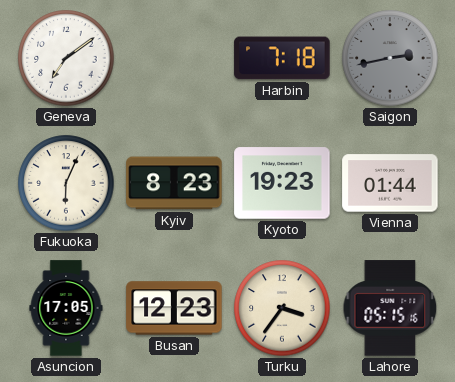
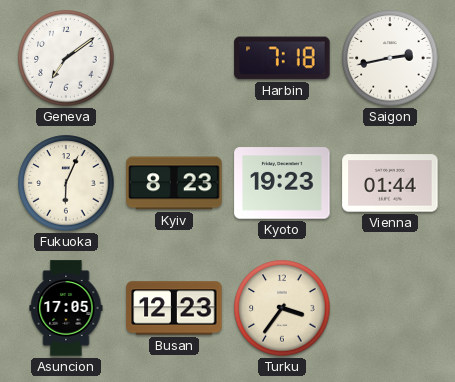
Saigon dial: grey -> white
Lahore: 05:15 -> none
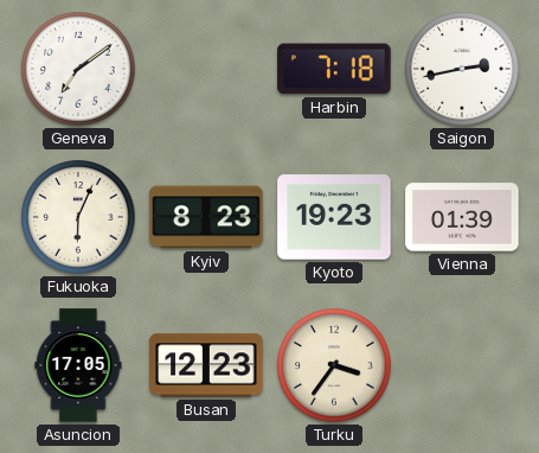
Vienna: 01:44 -> 01:39
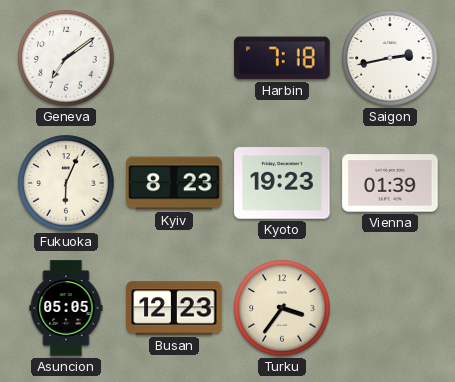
Asuncion: 17:05 -> 05:05
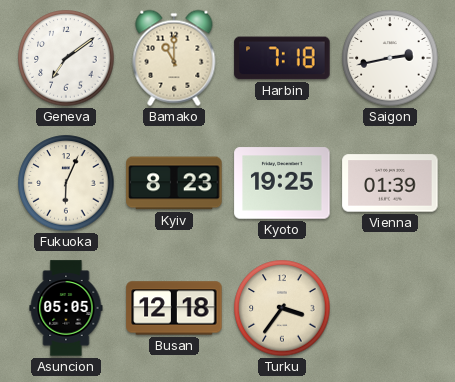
Bamako: none -> 11:00
Kyoto: 19:23 -> 19:25
Busan: 12:23 -> 12:18
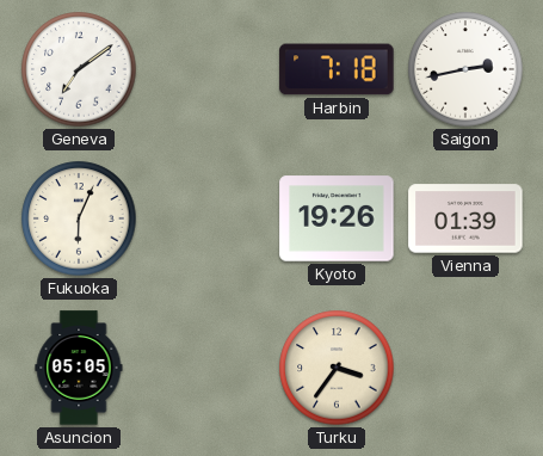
Bamako: 11:00 -> none
Kyiv: 8:23 -> none
Kyoto: 19:25 -> 19:26
Busan: 12:18 -> none
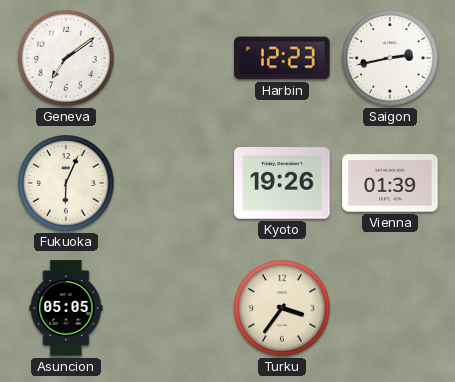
Harbin: 7:18 -> 12:23
